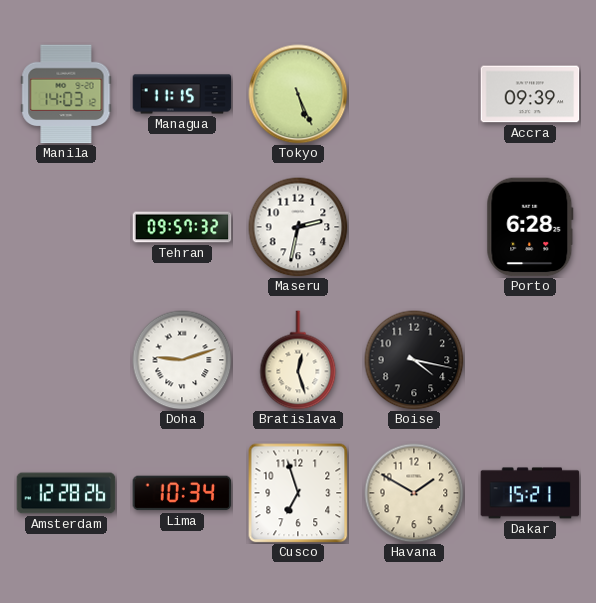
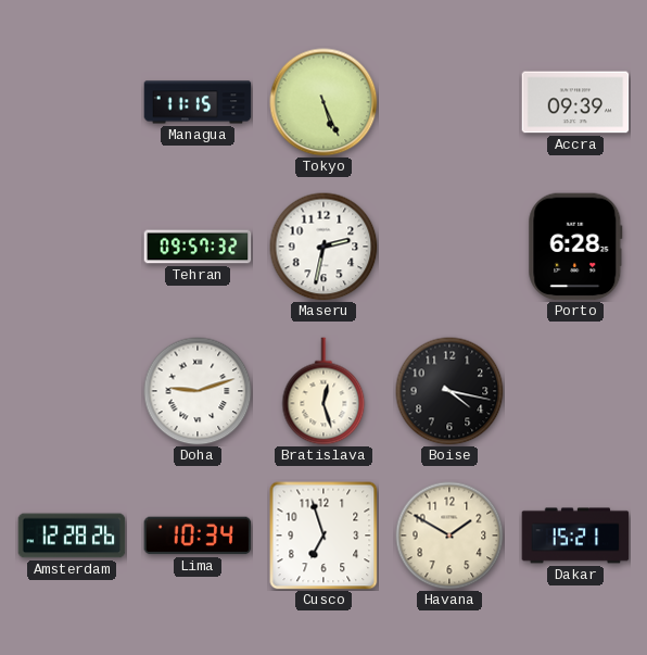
Manila: 14:03 -> none
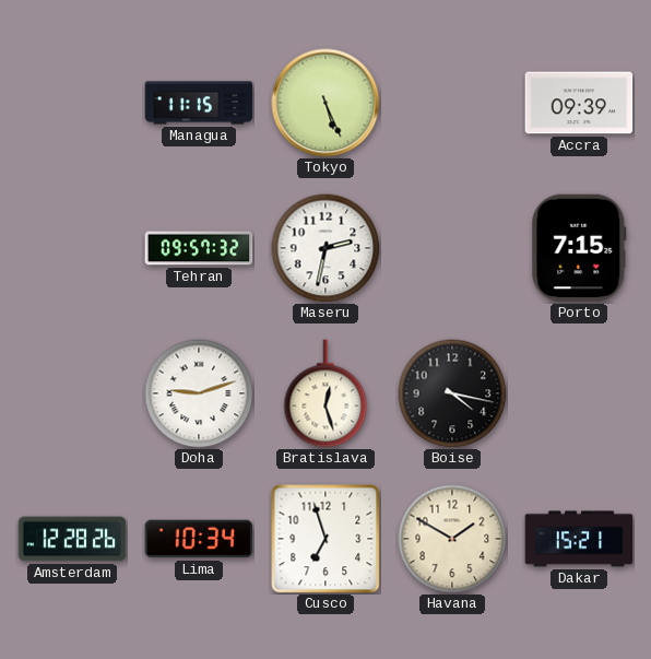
Porto: 6:28 -> 7:15
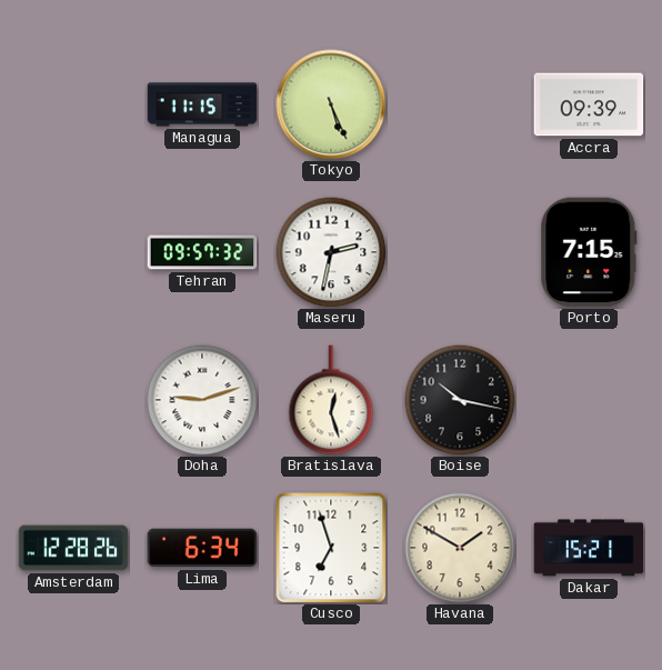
Boise: 4:17 -> 10:17
Lima: 10:34 -> 6:34
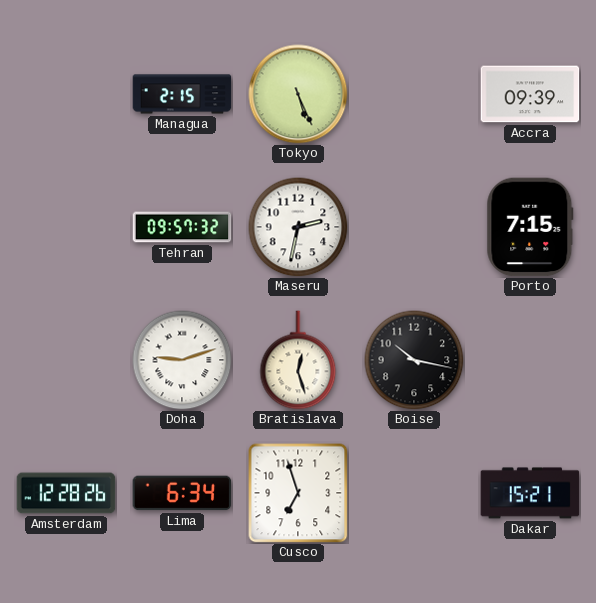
Managua: 11:15 -> 2:15
Havana: 1:50 -> none
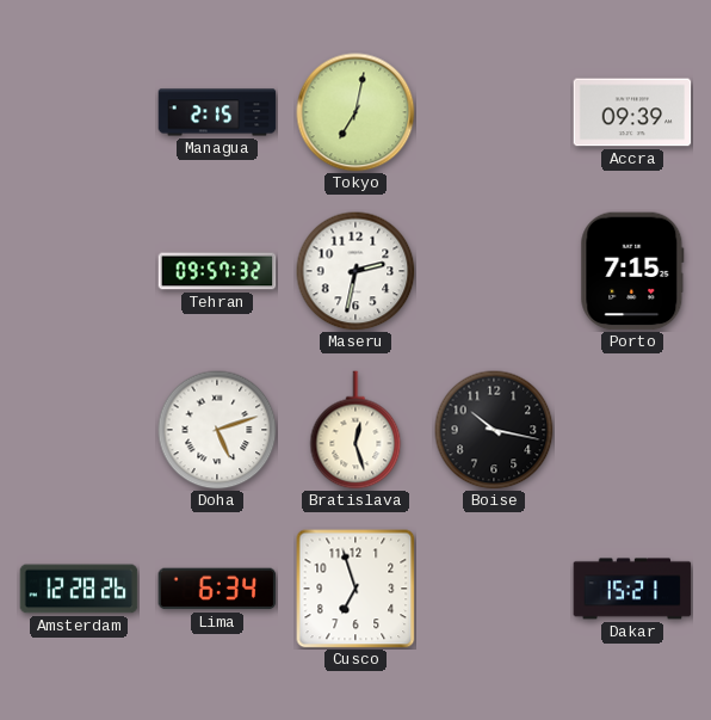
Tokyo: 5:26 -> 7:02
Doha: 9:12 -> 5:12
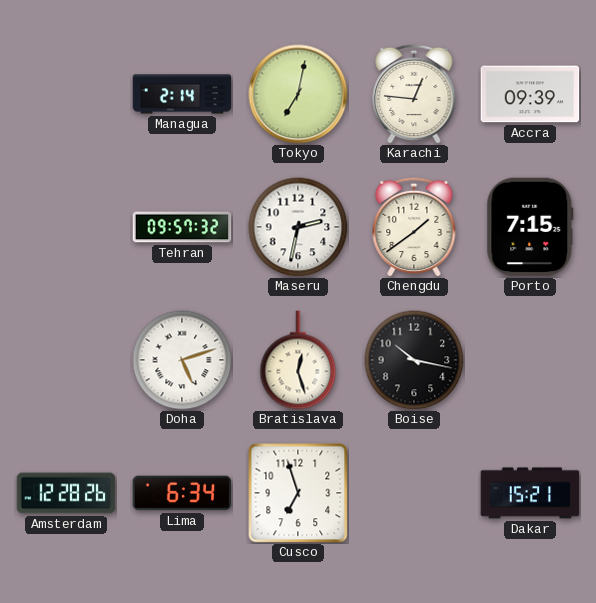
Managua: 2:15 -> 2:14
Karachi: none -> 12:46
Chengdu: none -> 1:39
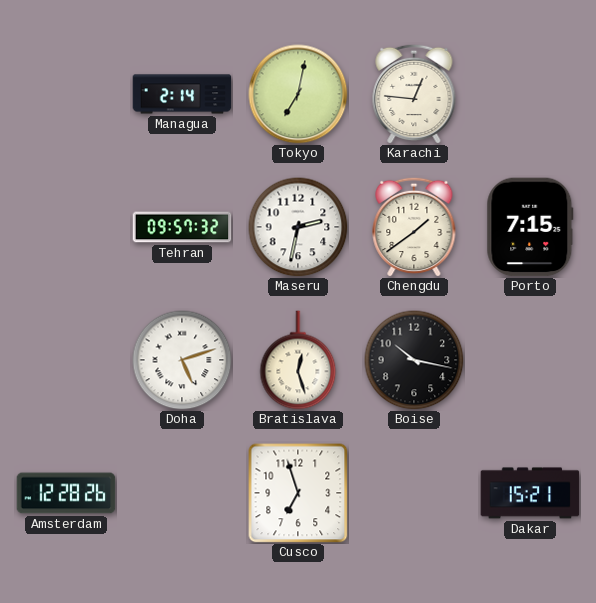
Accra: 09:39 -> none
Lima: 6:34 -> none
